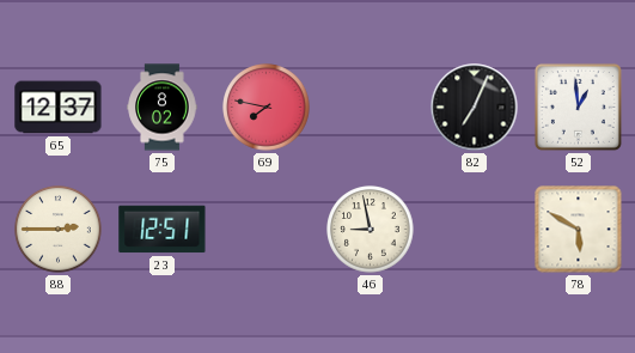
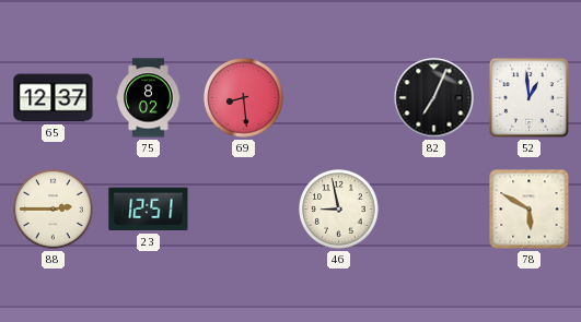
69: 7:47 -> 8:29
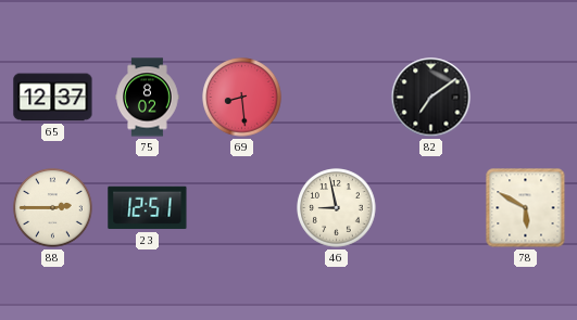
82: 7:04 -> 7:09
52: 12:59 -> none
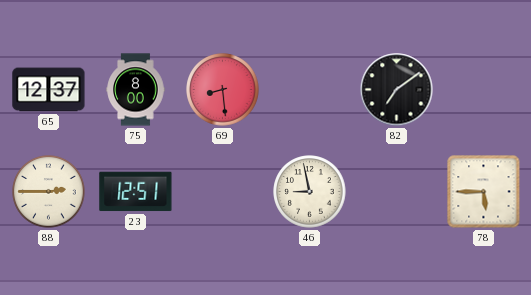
75: 8:02 -> 8:00
78: 5:50 -> 5:45
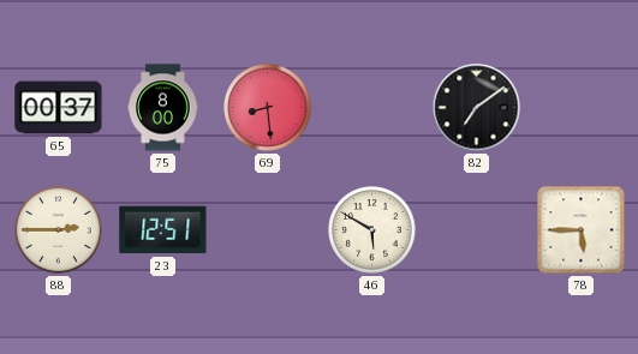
65: 12:37 -> 00:37
46: 8:58 -> 5:50
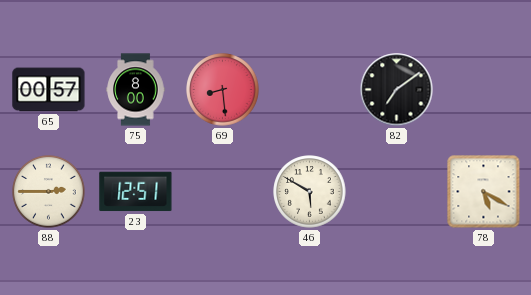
65: 00:37 -> 00:57
78: 5:45 -> 5:20
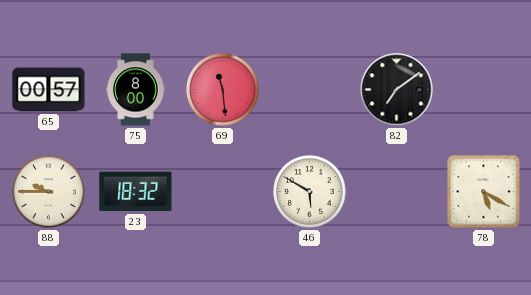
69: 8:29 -> 11:29
88: 2:45 -> 9:45
23: 12:51 -> 18:32
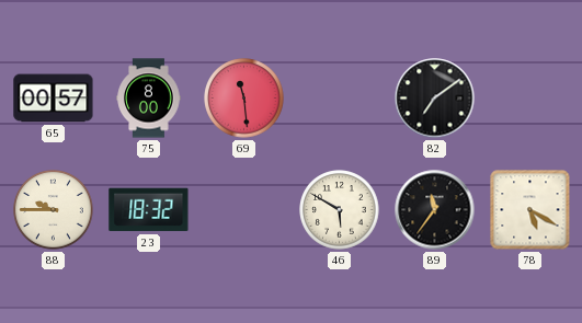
89: none -> 11:36
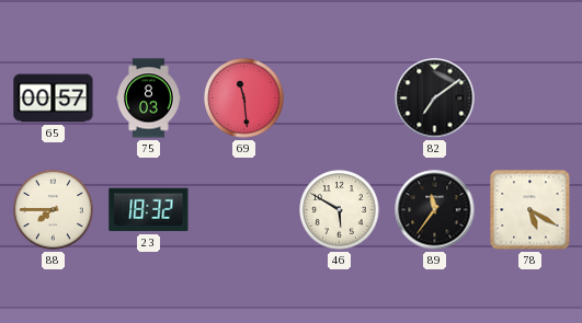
75: 8:00 -> 8:03
88: 9:45 -> 7:45
